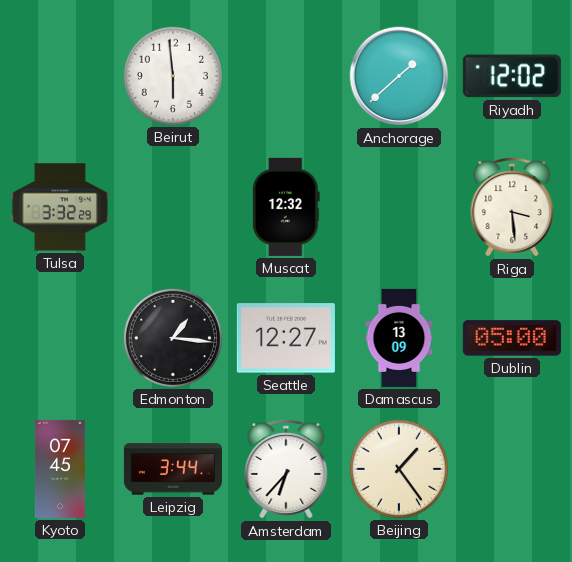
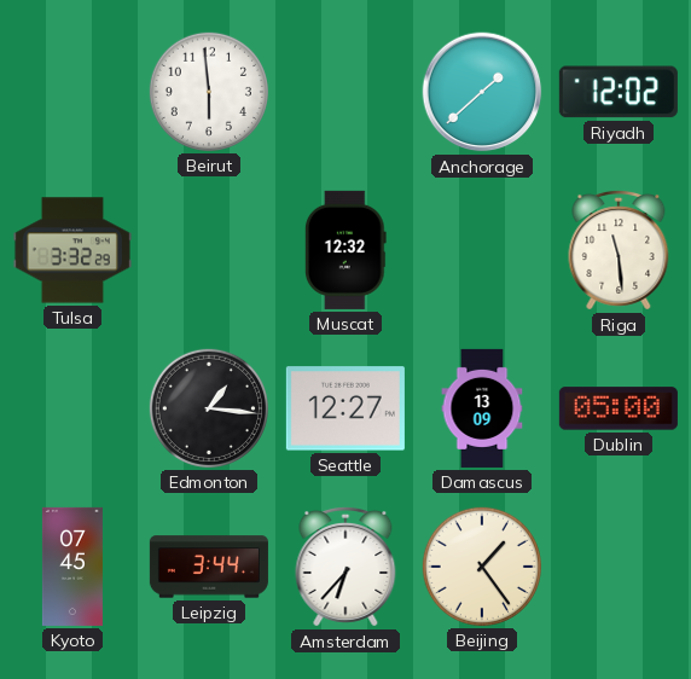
Riga: 3:29 -> 11:29
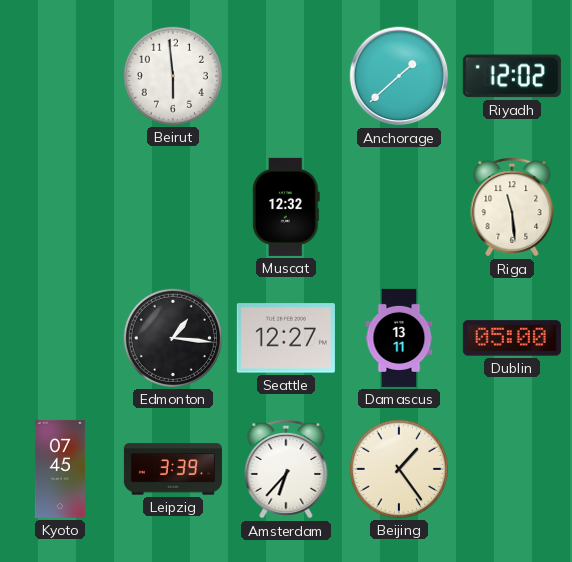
Tulsa: 3:32 -> none
Damascus: 13:09 -> 13:11
Leipzig: 3:44 -> 3:39
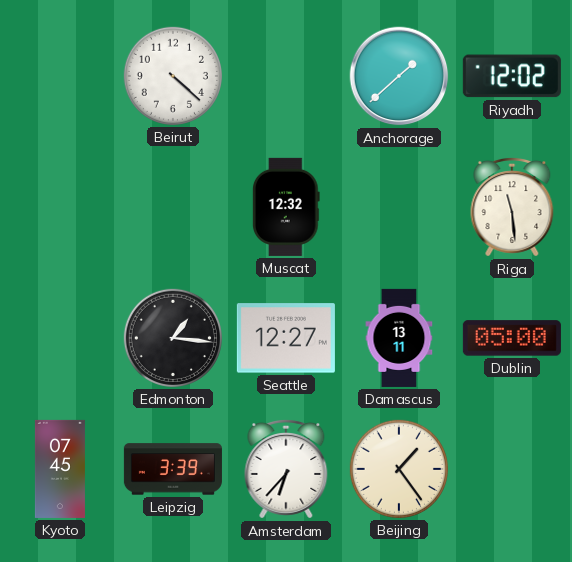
Beirut: 5:59 -> 4:22
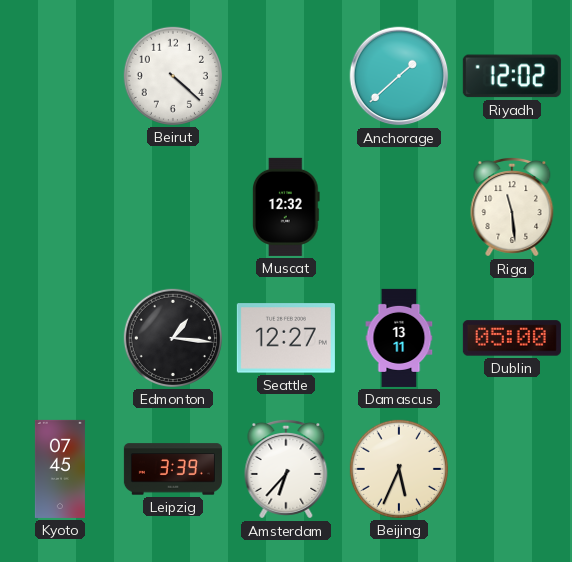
Beijing: 1:24 -> 5:34
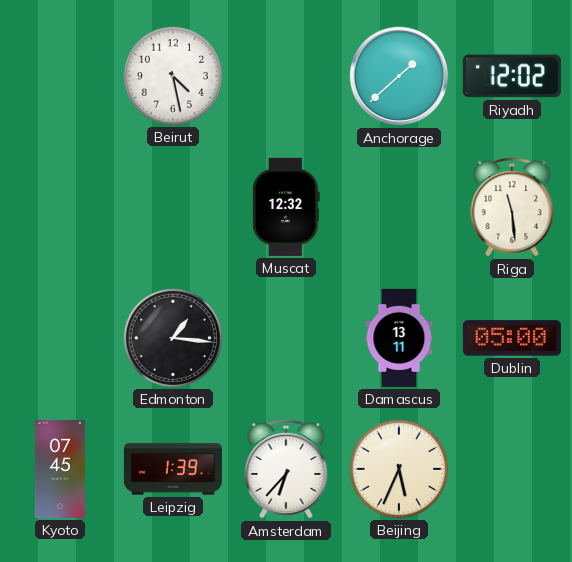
Beirut: 4:22 -> 4:28
Seattle: 12:27 -> none
Leipzig: 3:39 -> 1:39
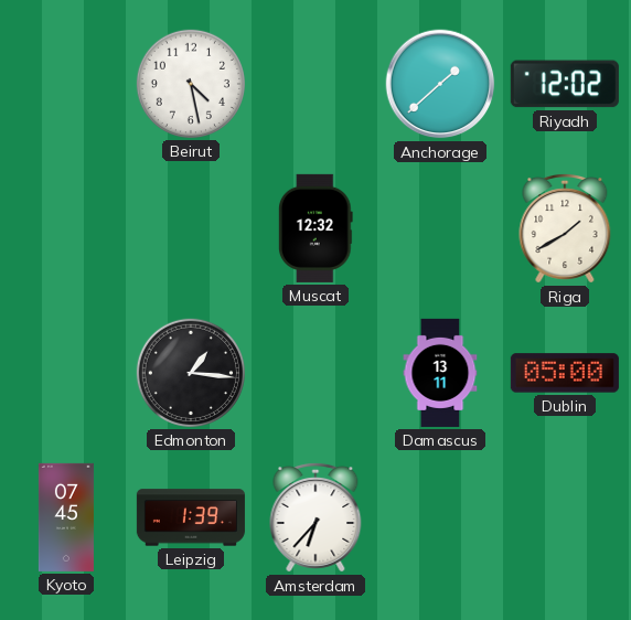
Riga: 11:29 -> 1:40
Beijing: 5:34 -> none
